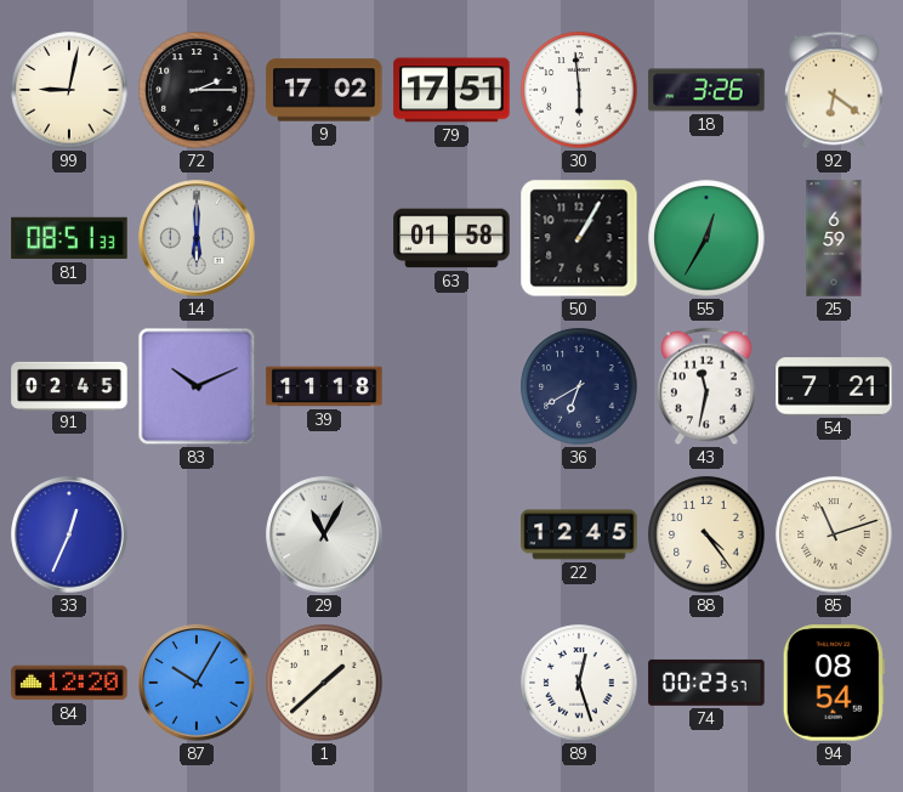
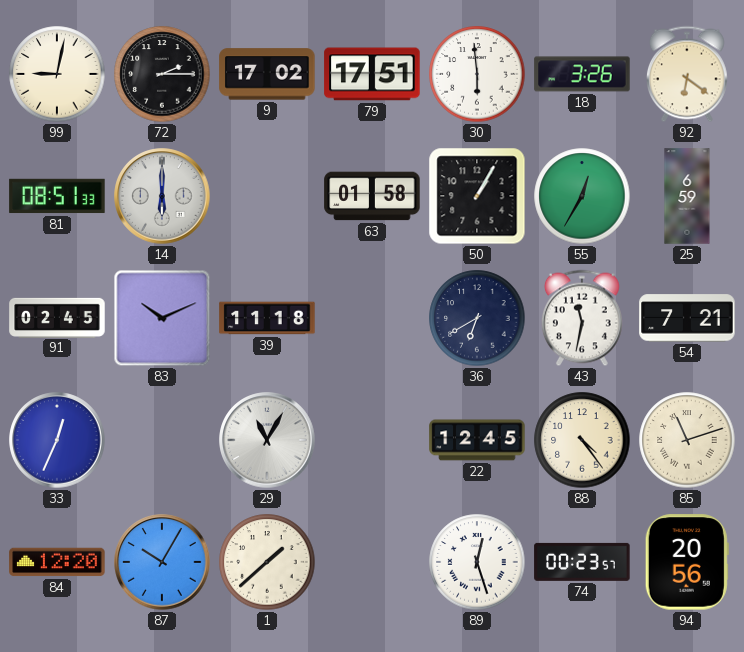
94: 08:54 -> 20:56
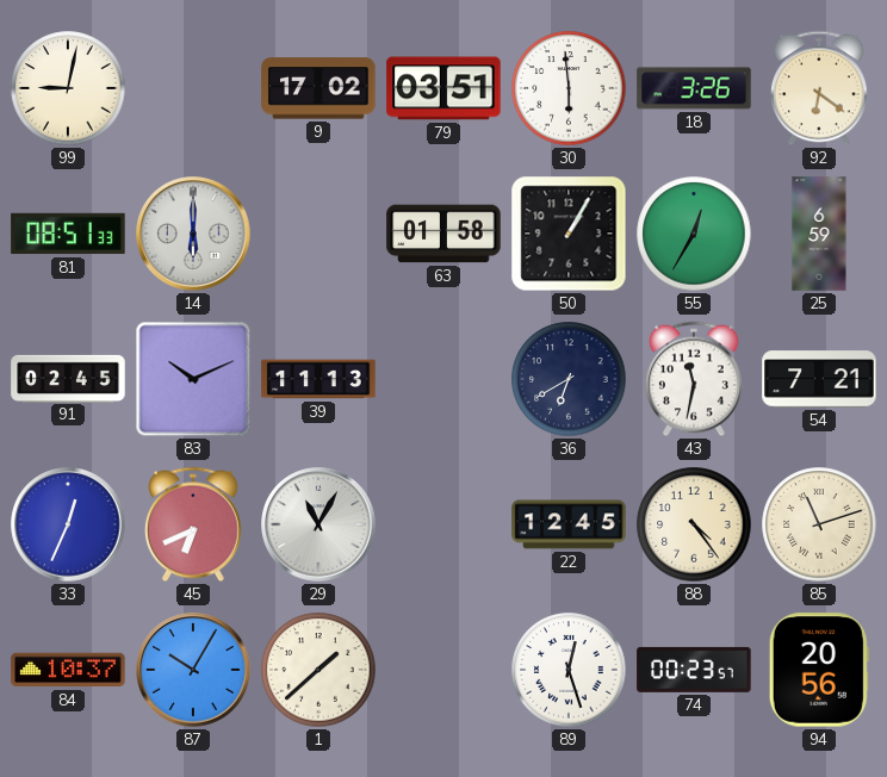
72: 2:15 -> none
79: 17:51 -> 03:51
39: 11:18 -> 11:13
45: none -> 6:41
84: 12:20 -> 10:37
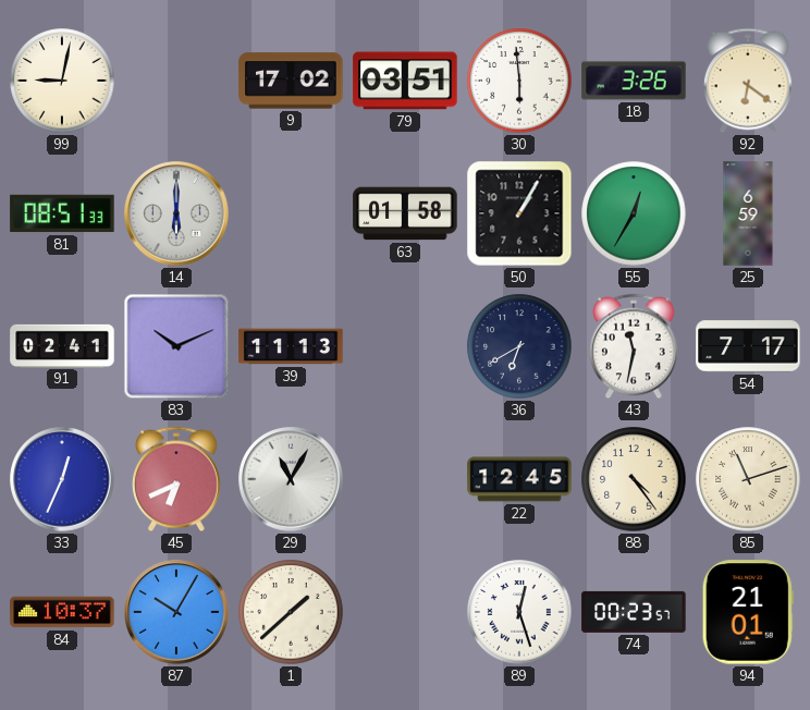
91: 02:45 -> 02:41
54: 7:21 -> 7:17
94: 20:56 -> 21:01
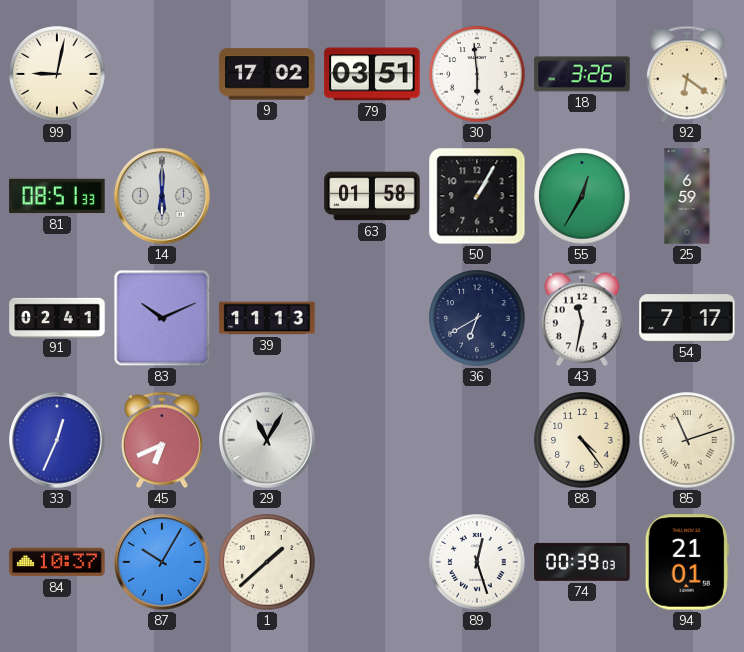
22: 12:45 -> none
74: 00:23 -> 00:39
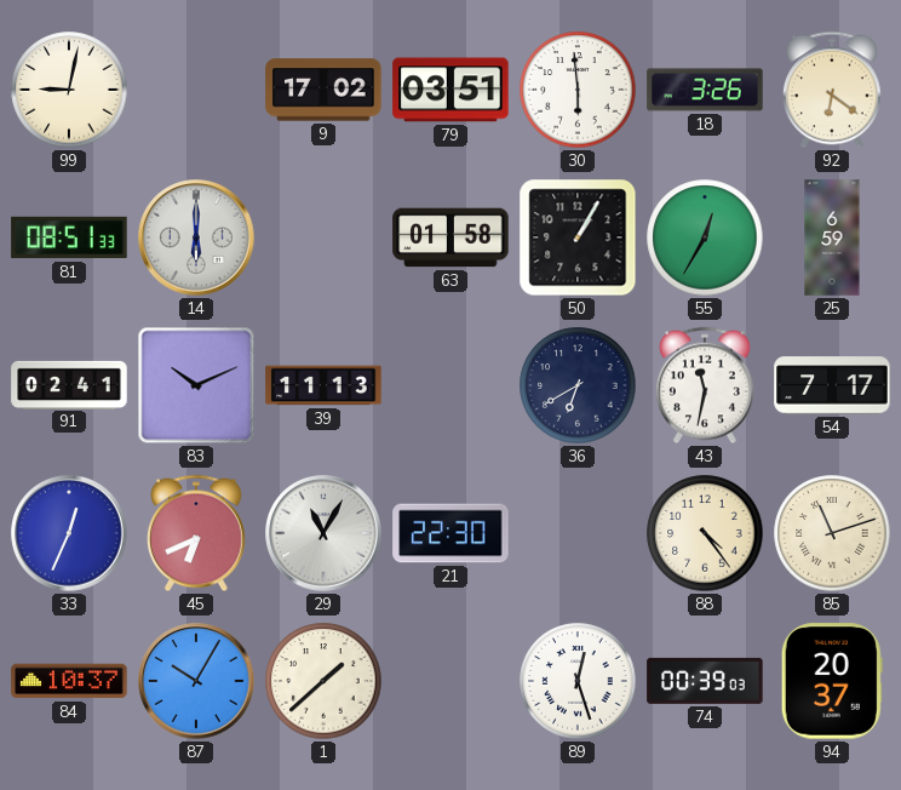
21: none -> 22:30
94: 21:01 -> 20:37
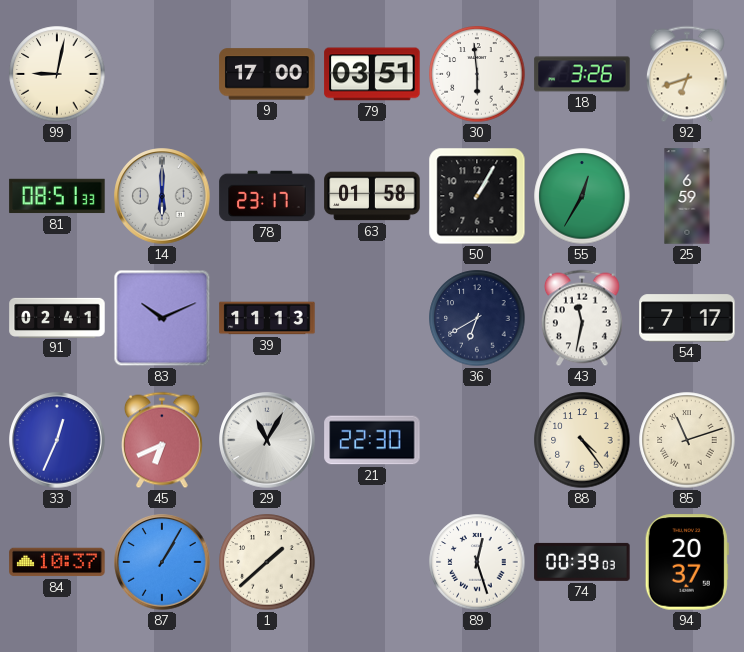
9: 17:02 -> 17:00
92: 6:21 -> 6:42
78: none -> 23:17
87: 10:05 -> 1:05
